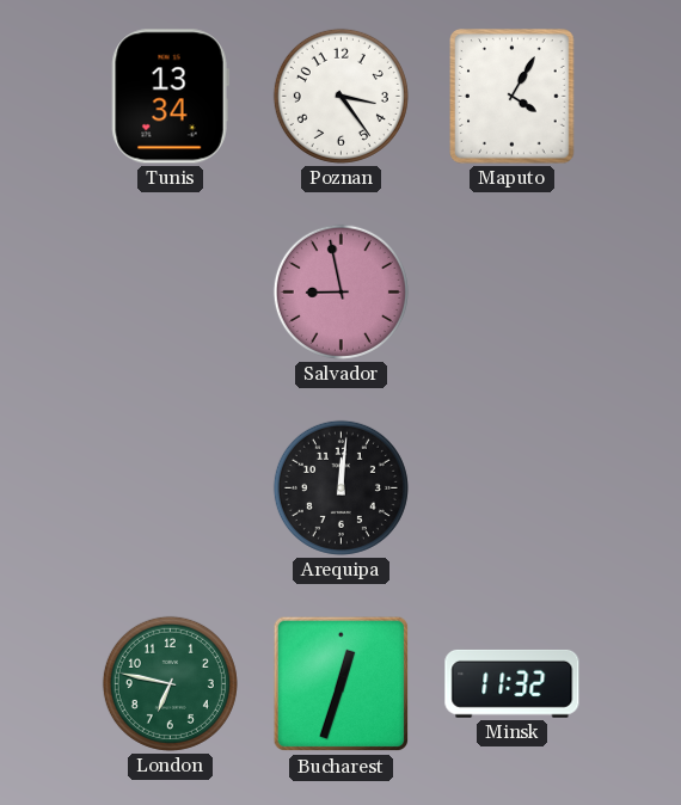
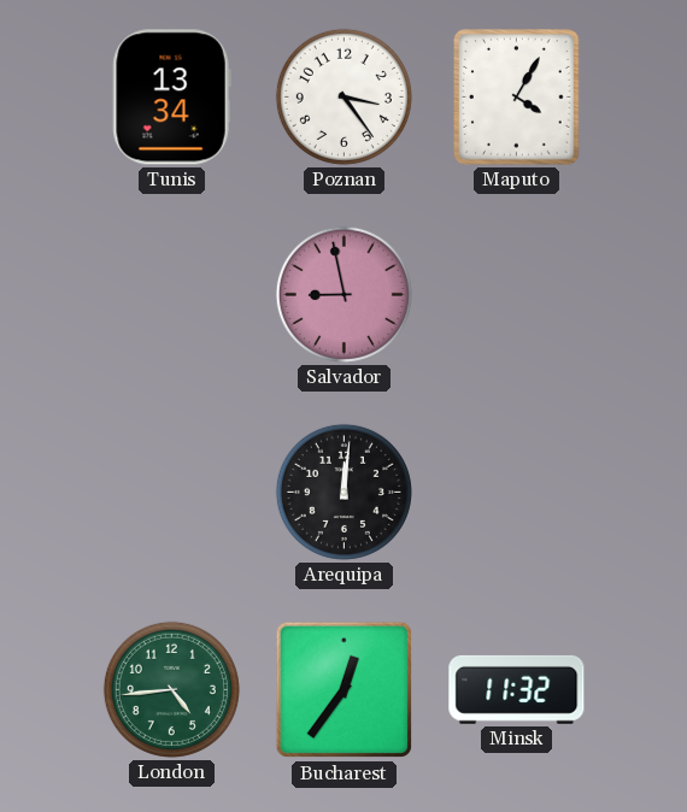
London: 6:47 -> 4:44
Bucharest: 12:33 -> 12:36
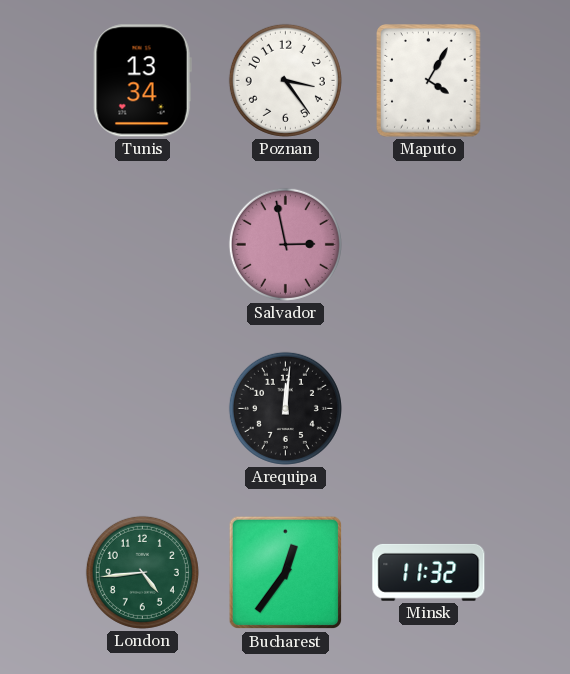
Salvador: 8:58 -> 2:58
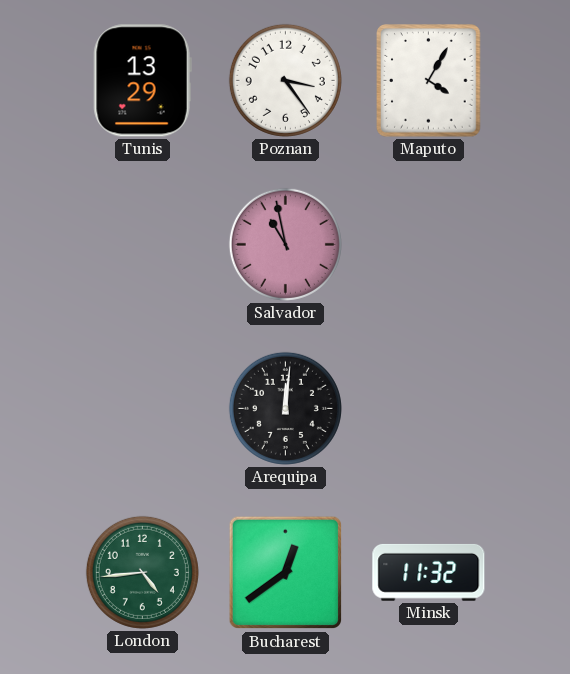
Tunis: 13:34 -> 13:29
Salvador: 2:58 -> 10:58
Bucharest: 12:36 -> 12:39
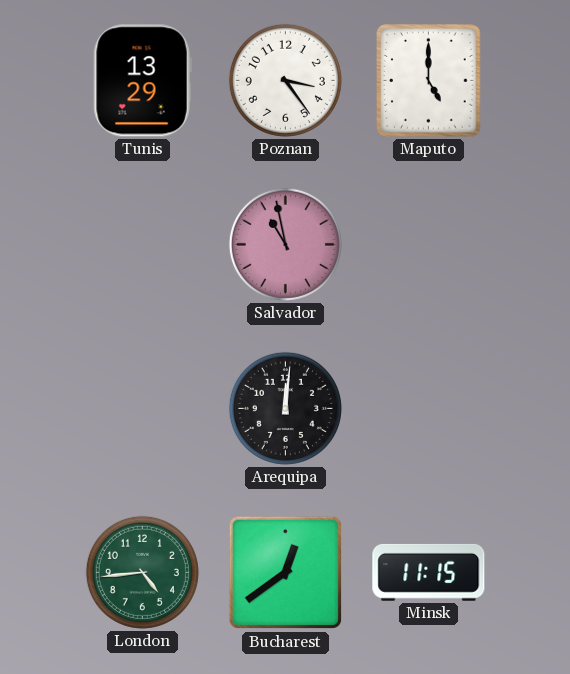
Maputo: 4:05 -> 5:00
Minsk: 11:32 -> 11:15
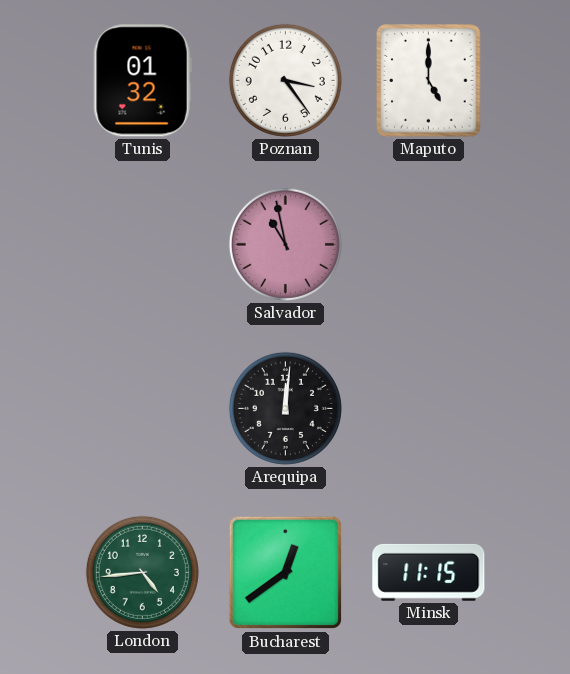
Tunis: 13:29 -> 01:32
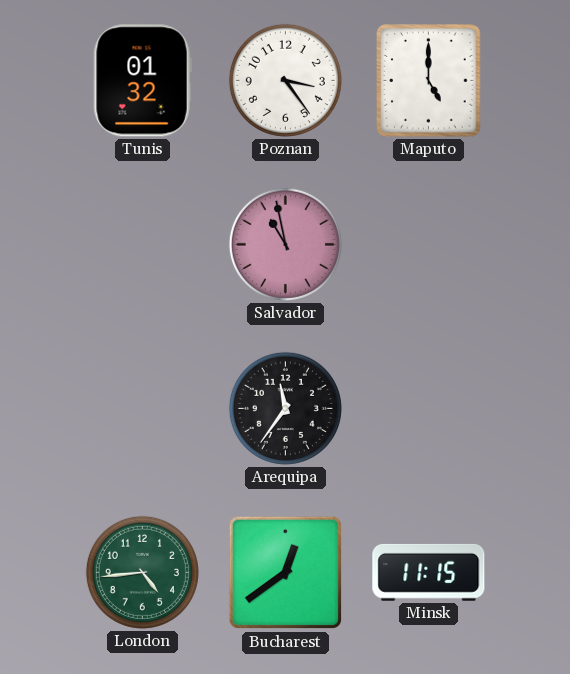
Arequipa: 12:01 -> 11:36
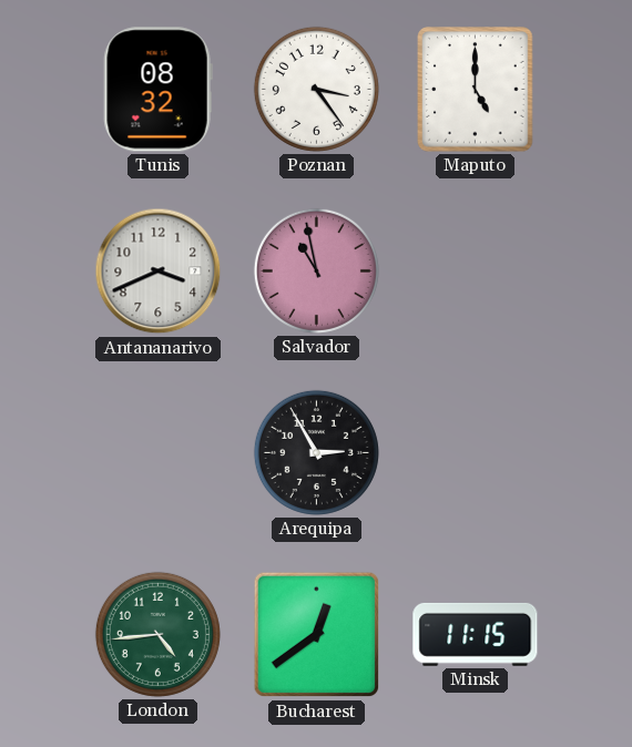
Tunis: 01:32 -> 08:32
Antananarivo: none -> 3:41
Arequipa: 11:36 -> 2:55
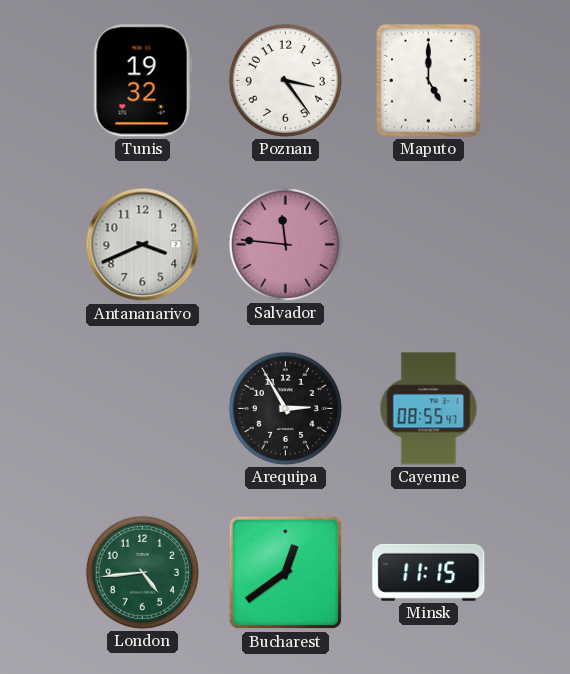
Tunis: 08:32 -> 19:32
Salvador: 10:58 -> 11:46
Cayenne: none -> 08:55
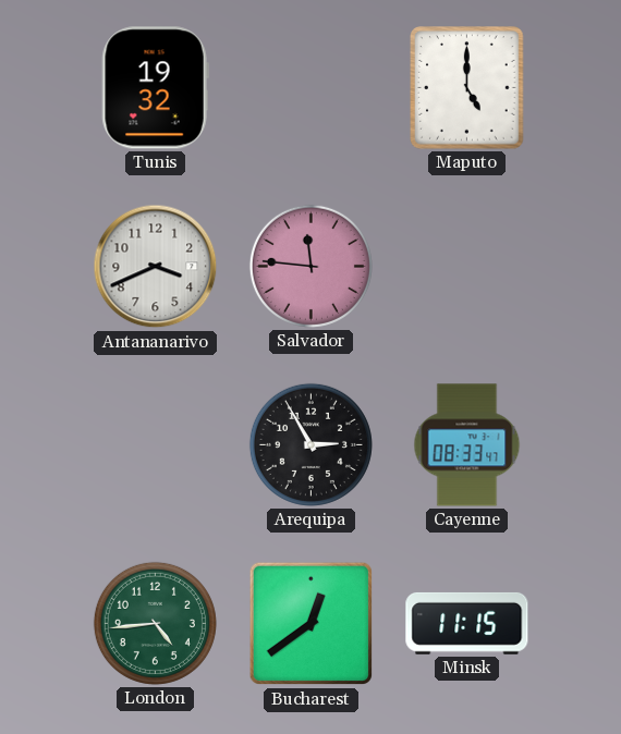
Poznan: 3:24 -> none
Cayenne: 08:55 -> 08:33
